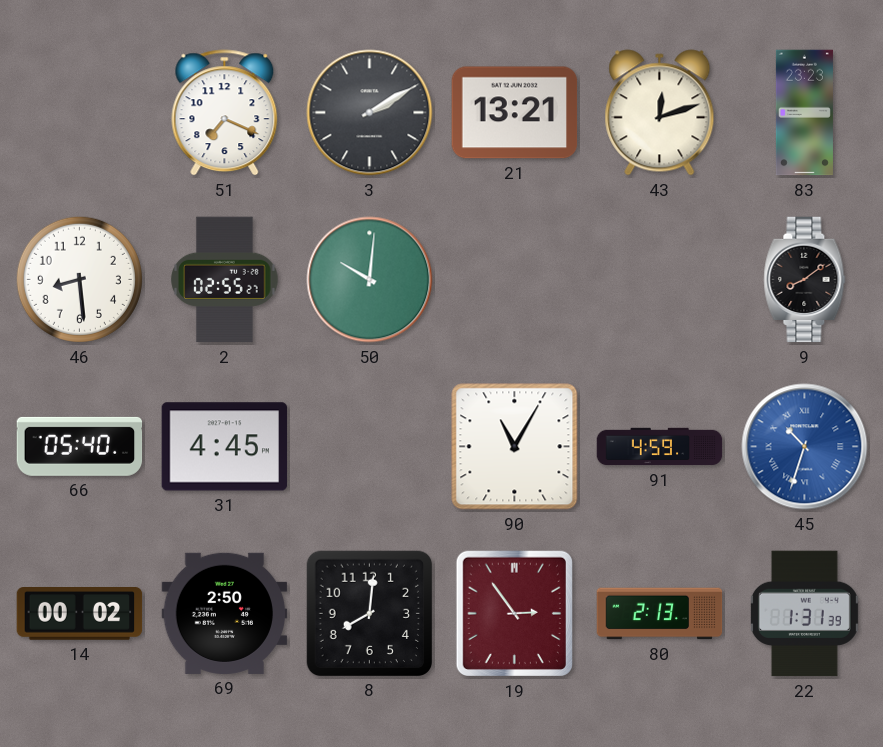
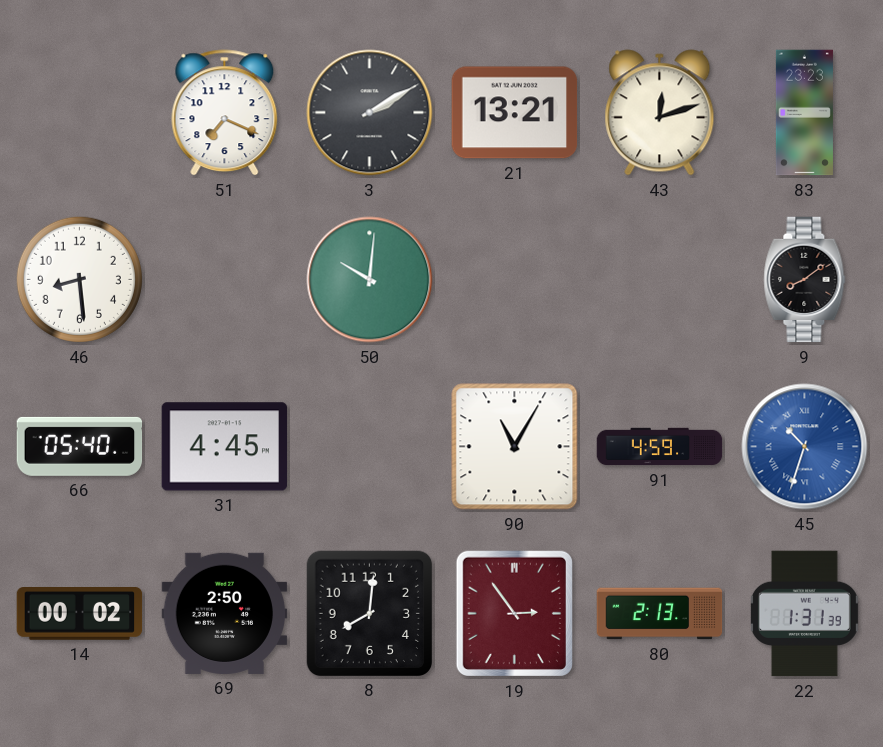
2: 02:55 -> none
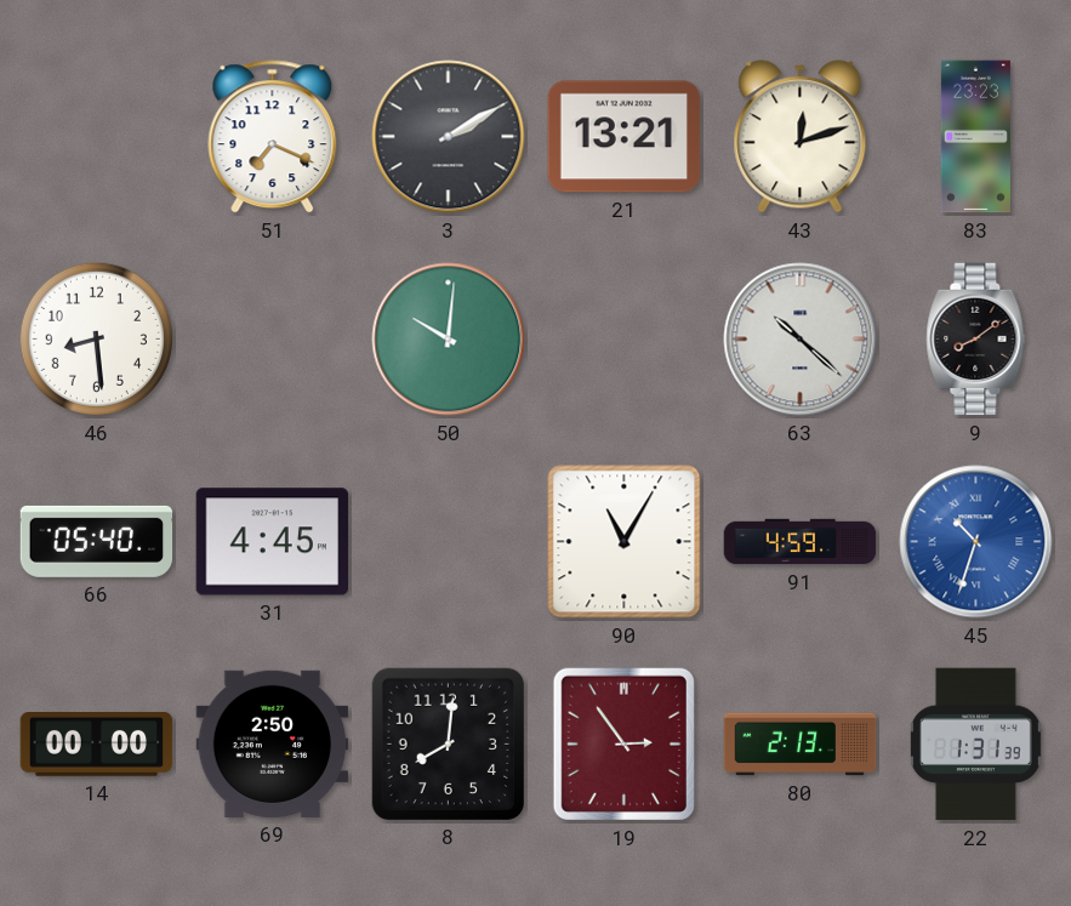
63: none -> 10:22
14: 00:02 -> 00:00
